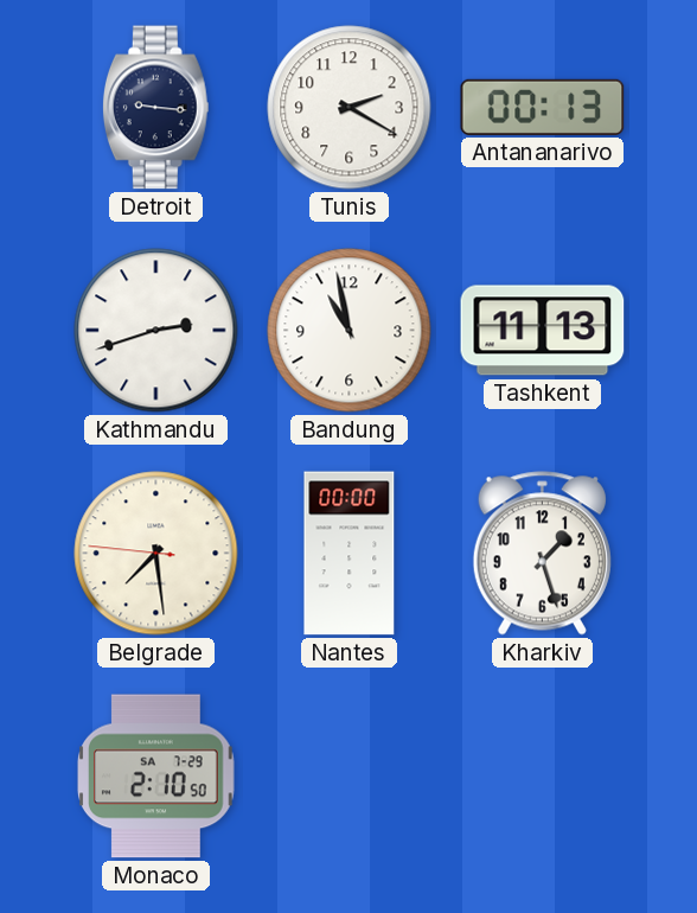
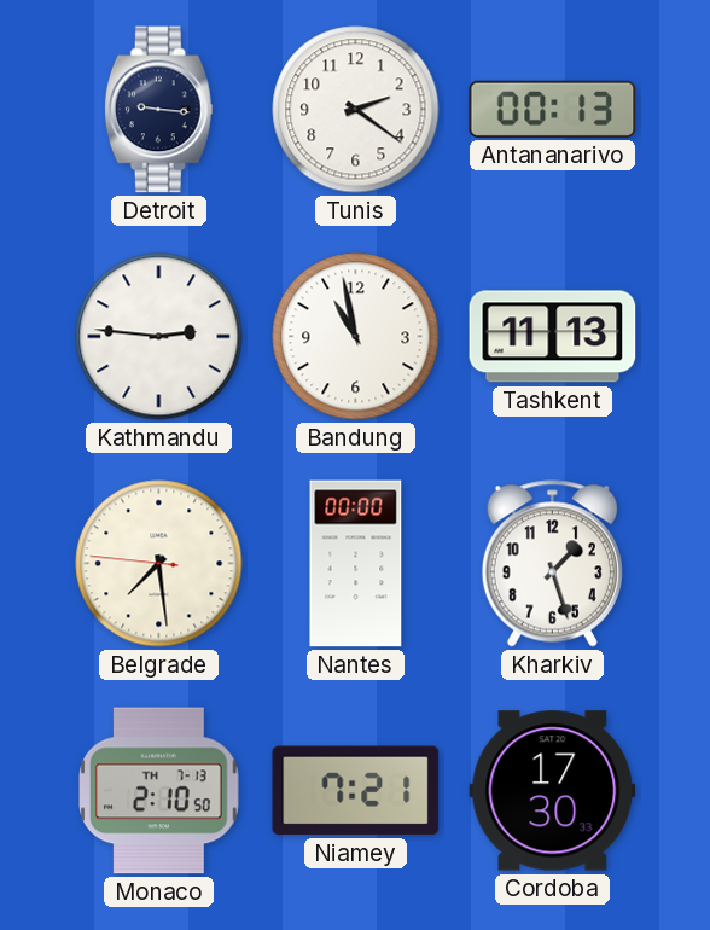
Tunis: 2:20 -> 2:21
Kathmandu: 2:42 -> 2:46
Monaco date: SA 7-29 -> TH 7-13
Niamey: none -> 7:21
Cordoba: none -> 17:30
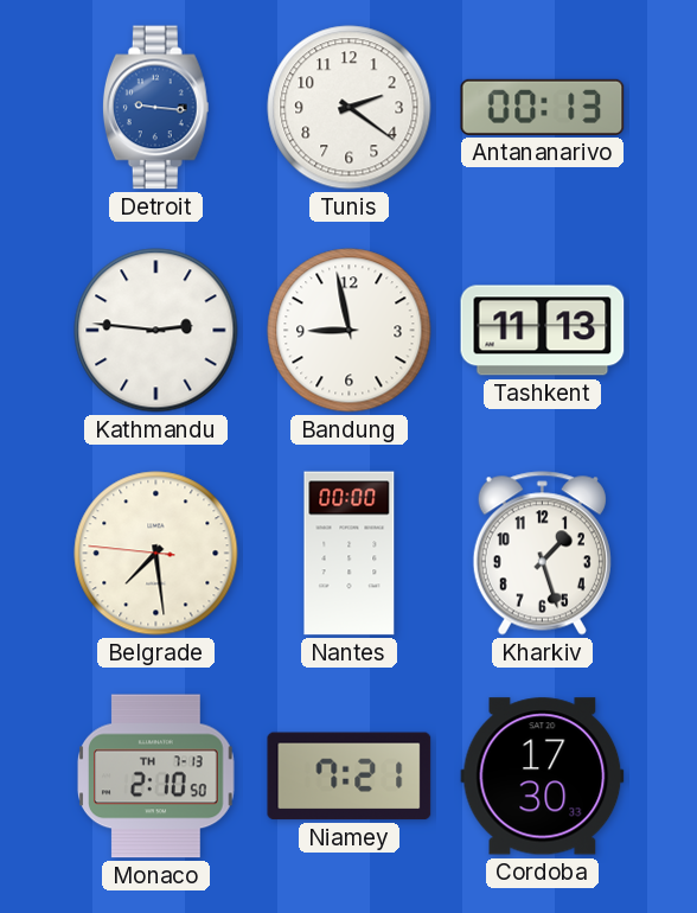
Detroit dial: navy -> blue
Bandung: 10:58 -> 8:58
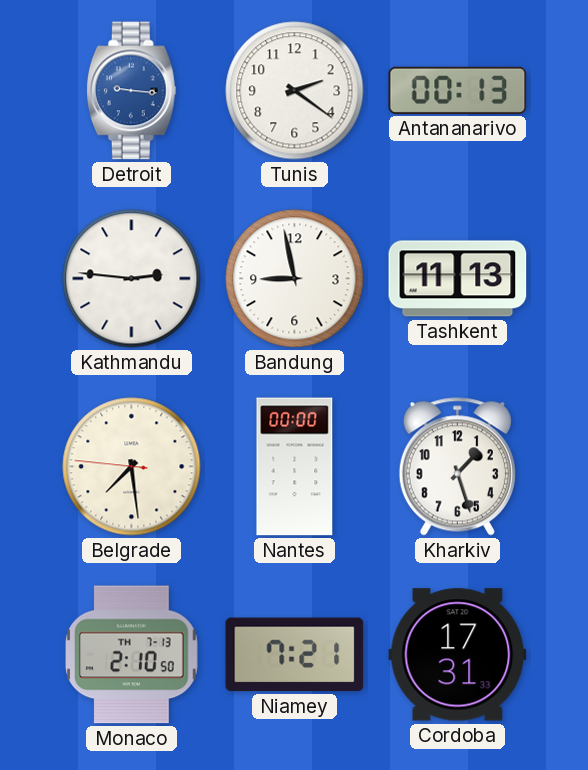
Cordoba: 17:30 -> 17:31
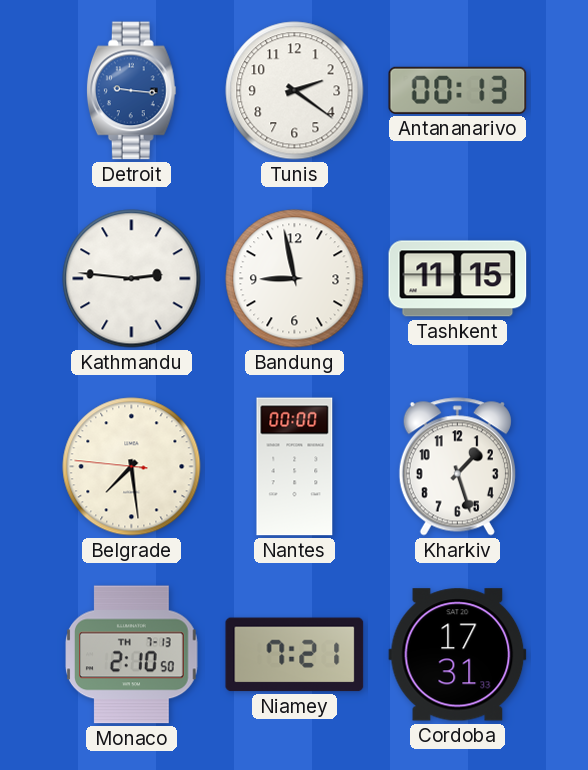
Tashkent: 11:13 -> 11:15
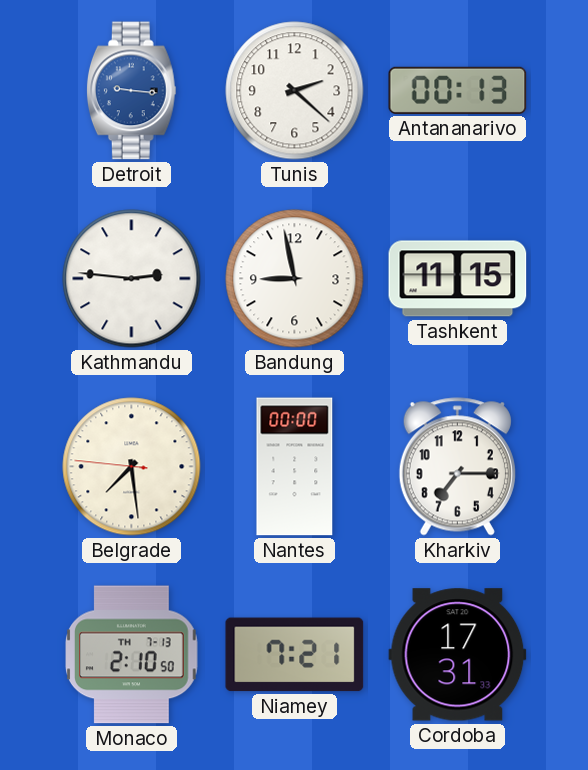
Tunis: 2:21 -> 2:22
Kharkiv: 1:27 -> 7:15
